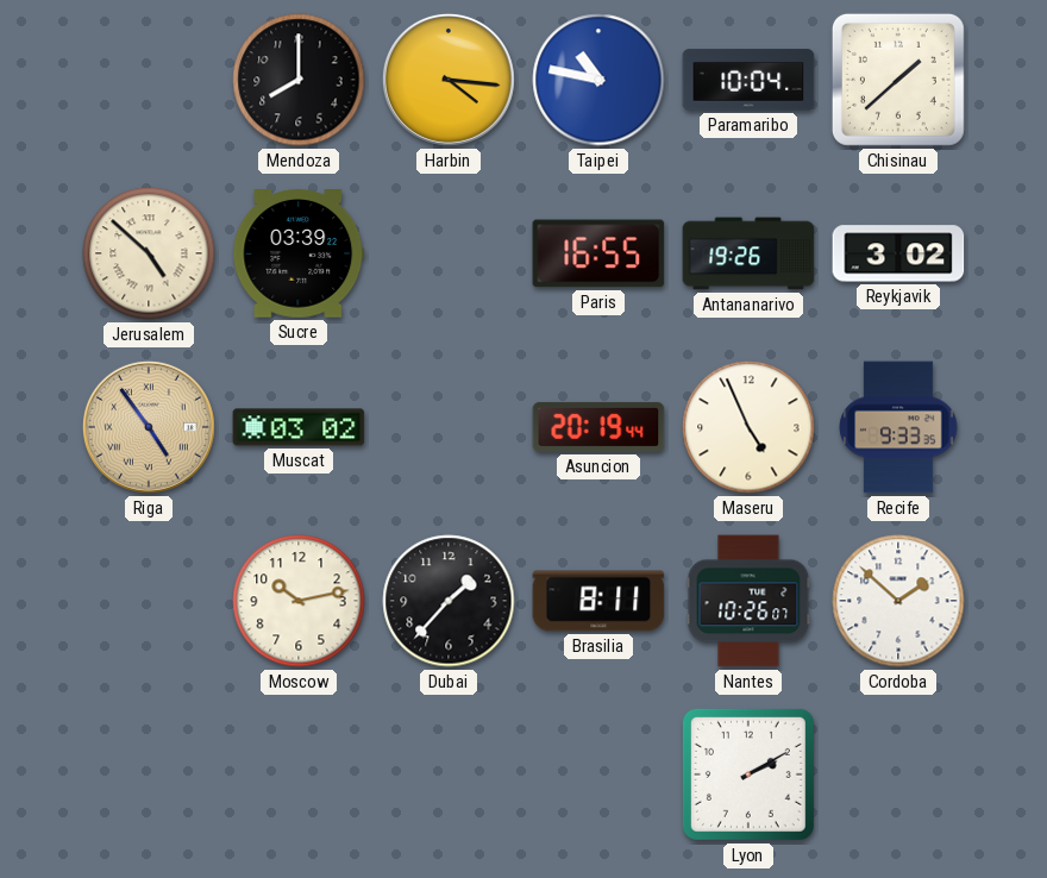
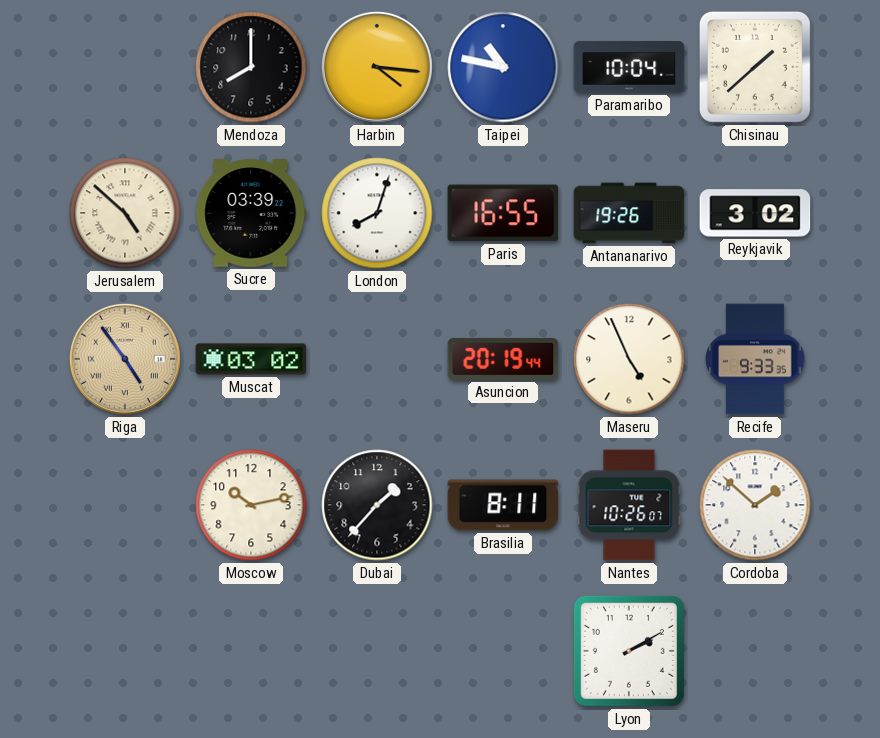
London: none -> 8:03
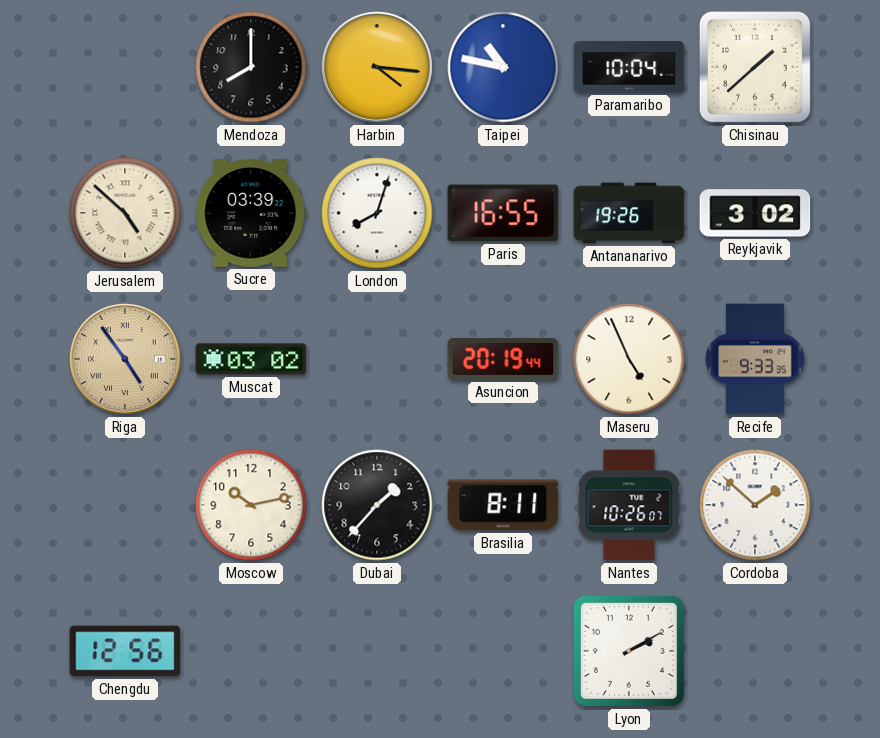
Chengdu: none -> 12:56
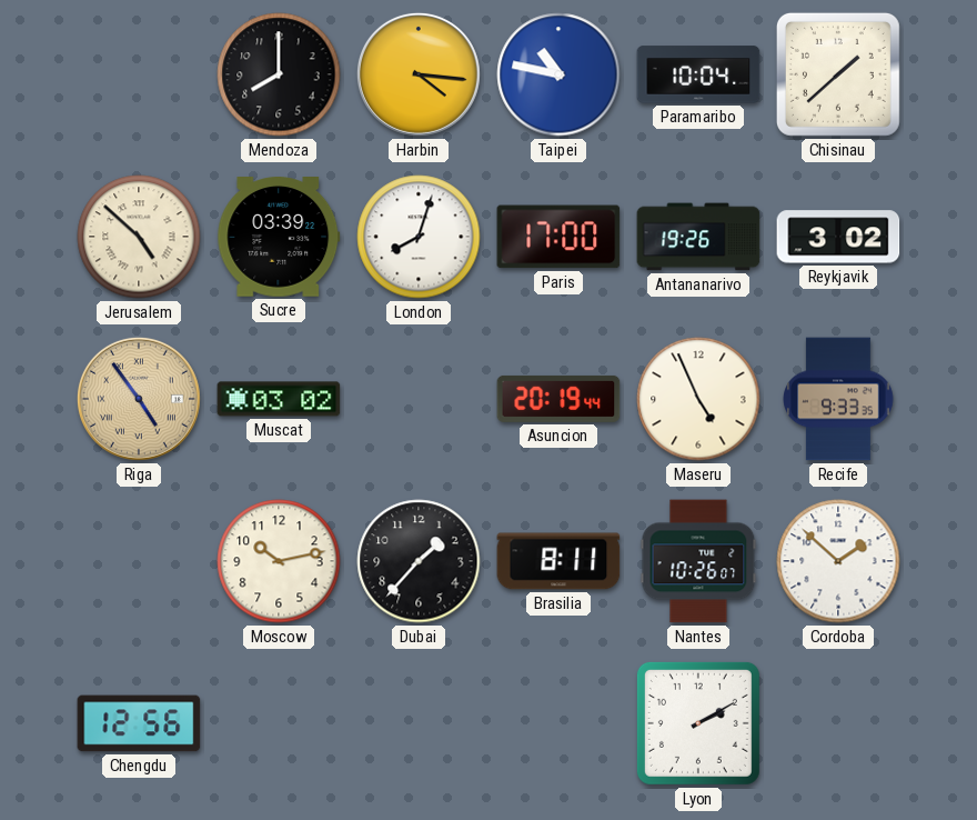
Paris: 16:55 -> 17:00
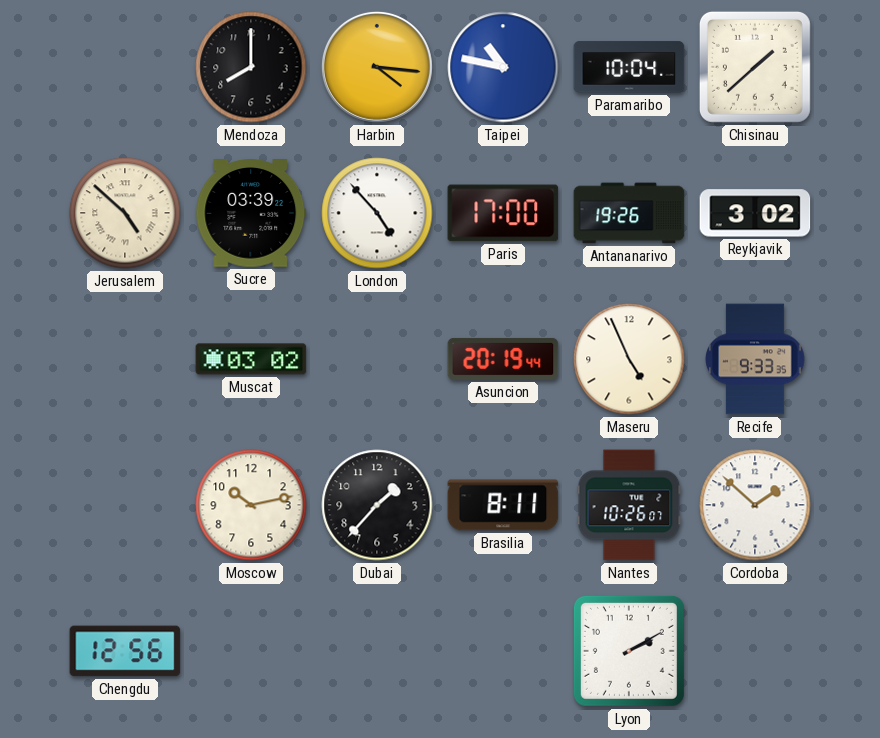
London: 8:03 -> 4:53
Riga: 4:54 -> none
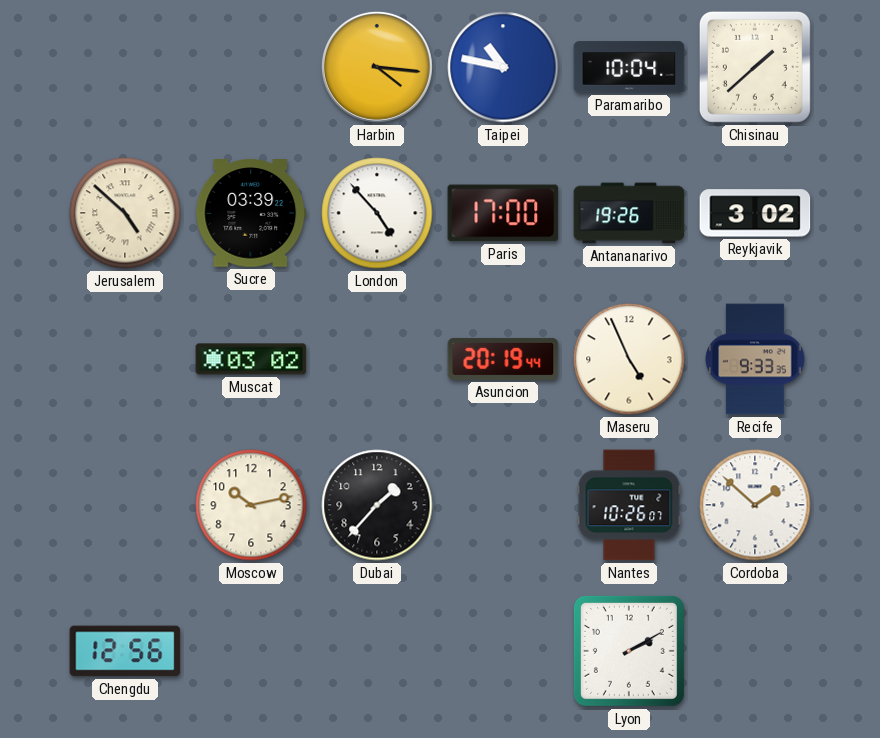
Mendoza: 8:00 -> none
Brasilia: 8:11 -> none
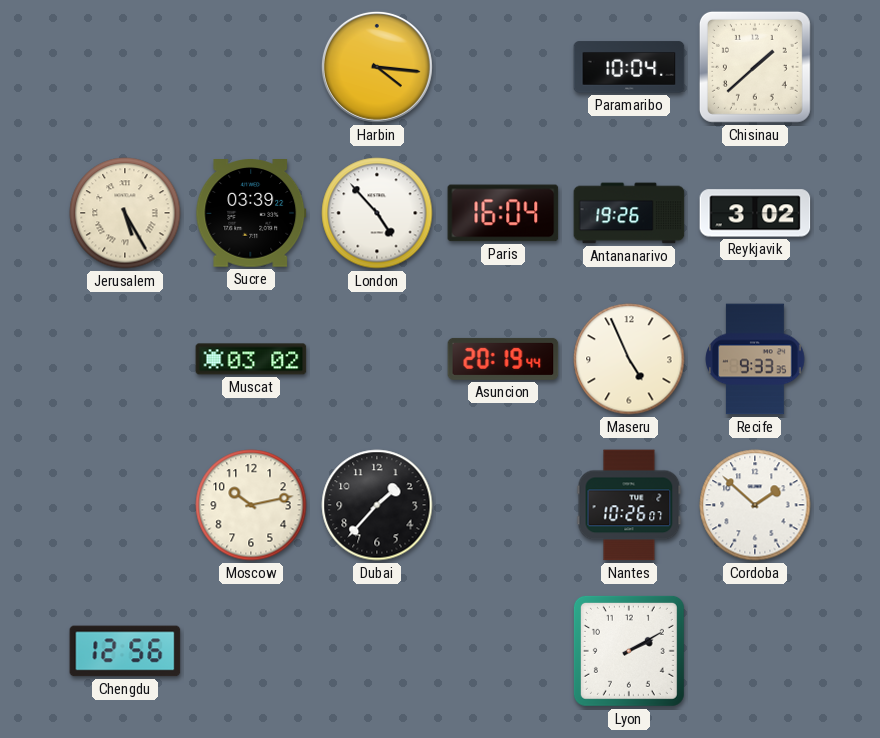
Taipei: 10:47 -> none
Jerusalem: 4:52 -> 5:25
Paris: 17:00 -> 16:04
